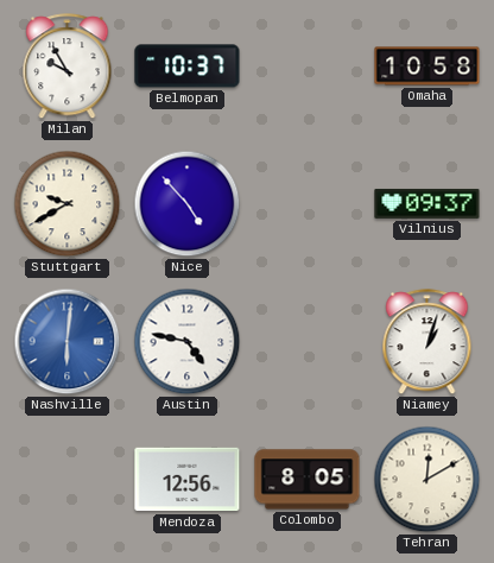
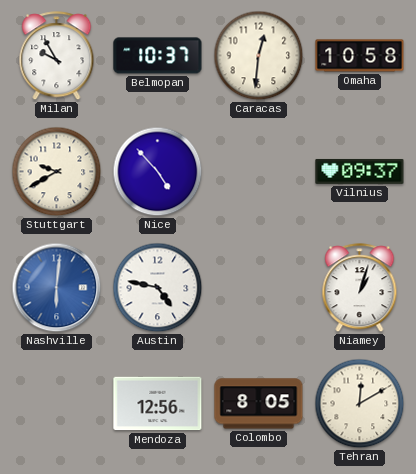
Caracas: none -> 12:31
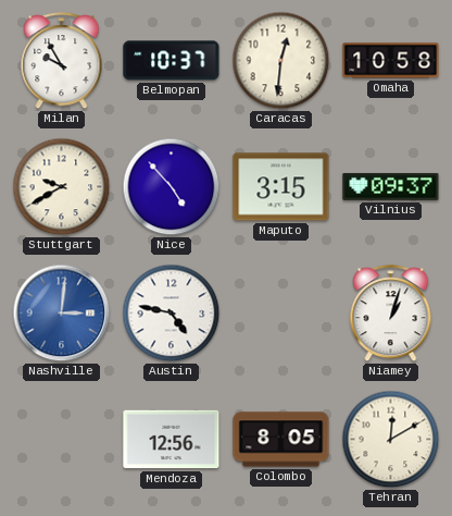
Maputo: none -> 3:15
Nashville: 6:01 -> 3:01
